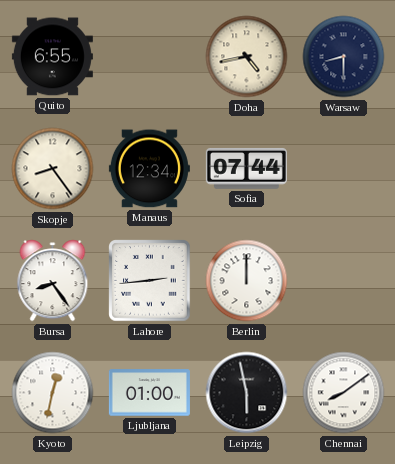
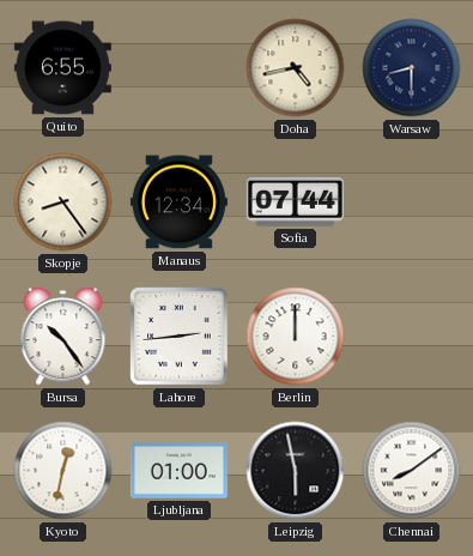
Bursa: 8:24 -> 10:24
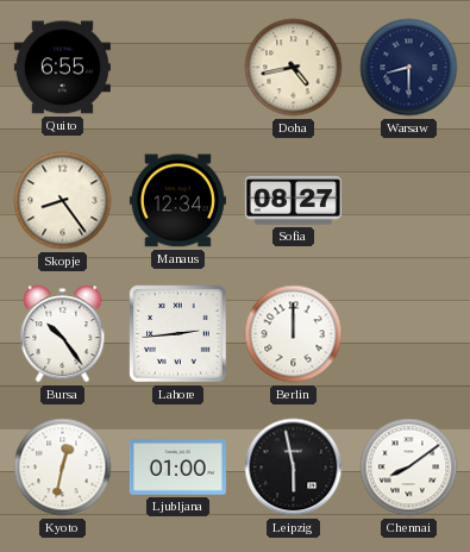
Sofia: 07:44 -> 08:27
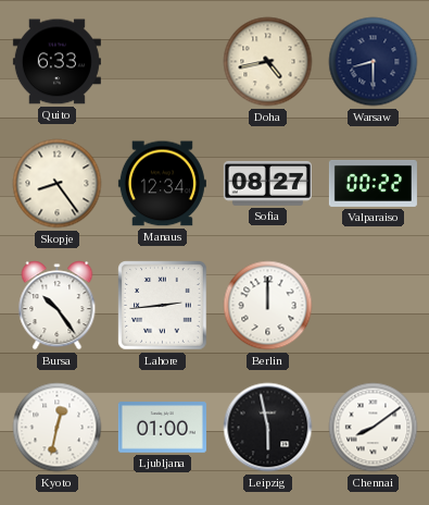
Quito: 6:55 -> 6:33
Valparaiso: none -> 00:22
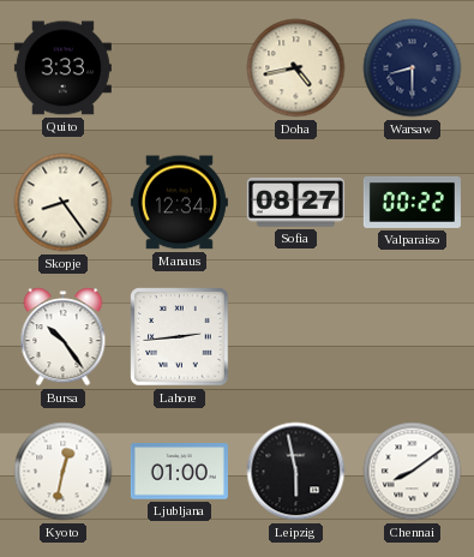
Quito: 6:33 -> 3:33
Berlin: 12:00 -> none
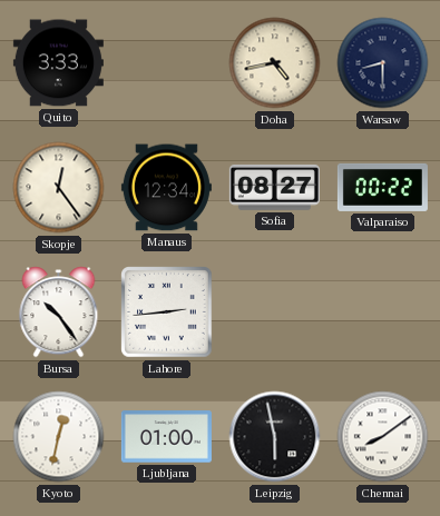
Skopje: 8:24 -> 12:24
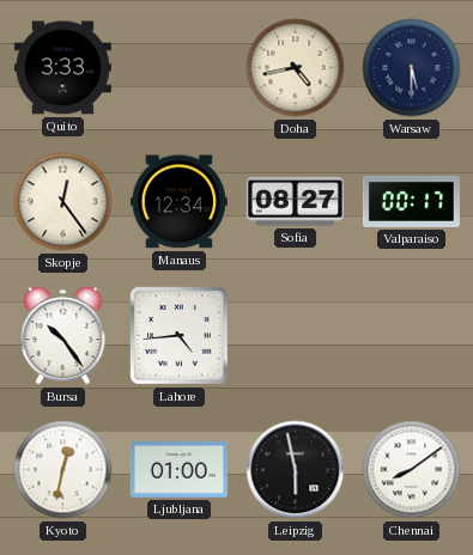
Warsaw: 8:30 -> 5:30
Valparaiso: 00:22 -> 00:17
Lahore: 2:44 -> 4:44
